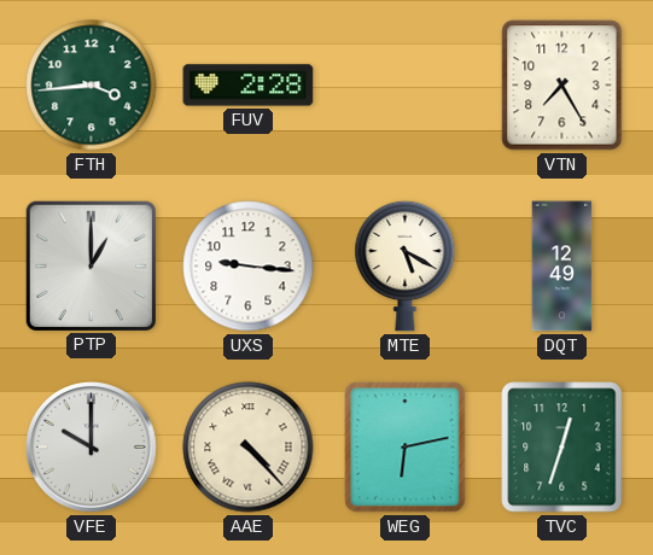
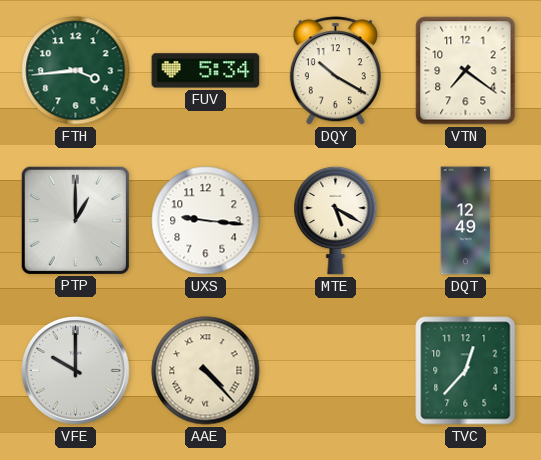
FUV: 2:28 -> 5:34
DQY: none -> 10:20
VTN: 7:25 -> 7:21
WEG: 6:13 -> none
TVC: 12:33 -> 12:37
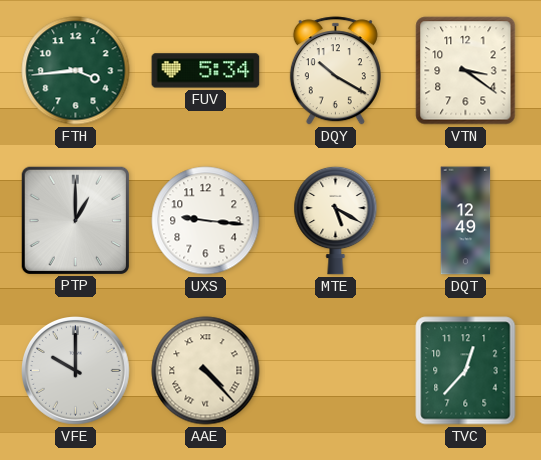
VTN: 7:21 -> 3:21
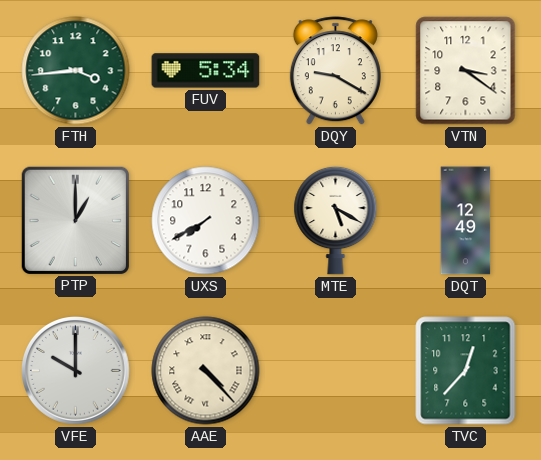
DQY: 10:20 -> 9:20
UXS: 9:16 -> 7:40
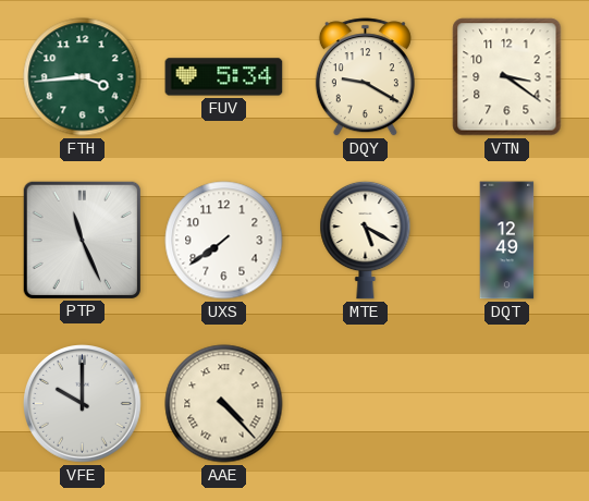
PTP: 1:00 -> 11:26
UXS: 7:40 -> 7:39
TVC: 12:37 -> none
